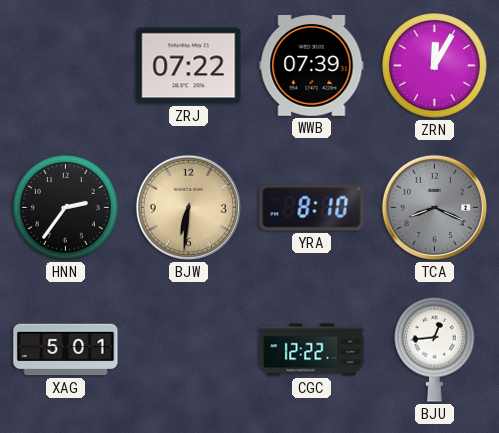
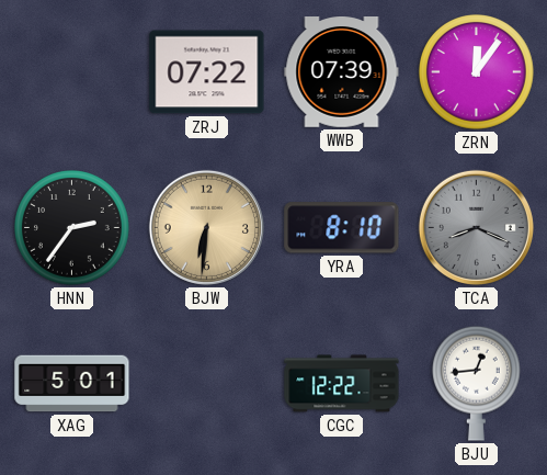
ZRN: 12:05 -> 12:06
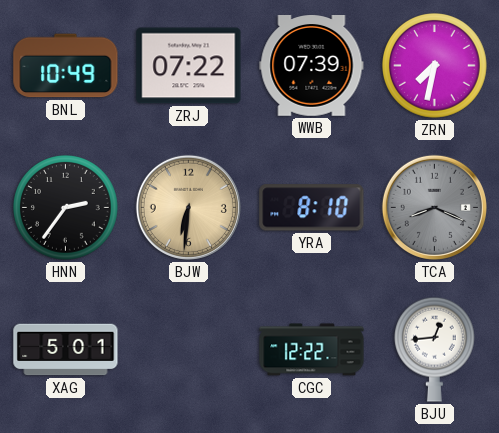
BNL: none -> 10:49
ZRN: 12:06 -> 7:32
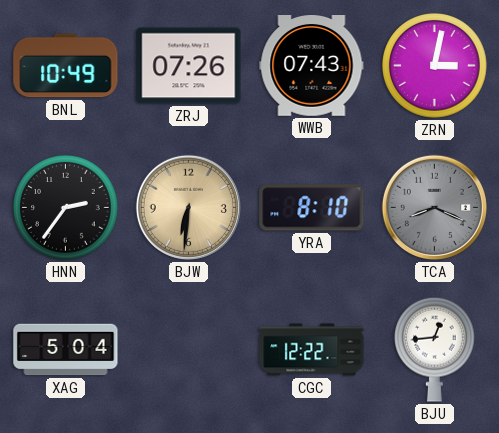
ZRJ: 07:22 -> 07:26
WWB: 07:39 -> 07:43
ZRN: 7:32 -> 3:02
XAG: 5:01 -> 5:04
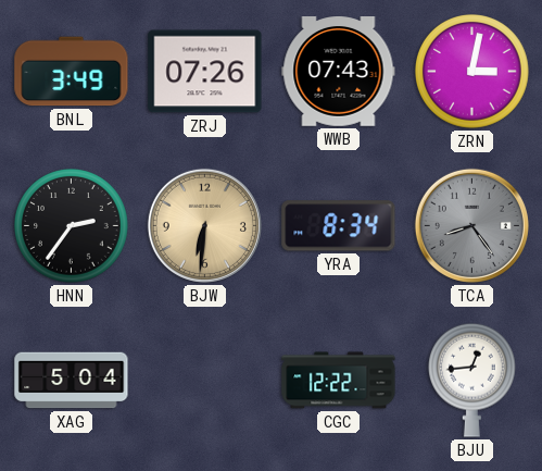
BNL: 10:49 -> 3:49
YRA: 8:10 -> 8:34
TCA: 8:19 -> 8:24
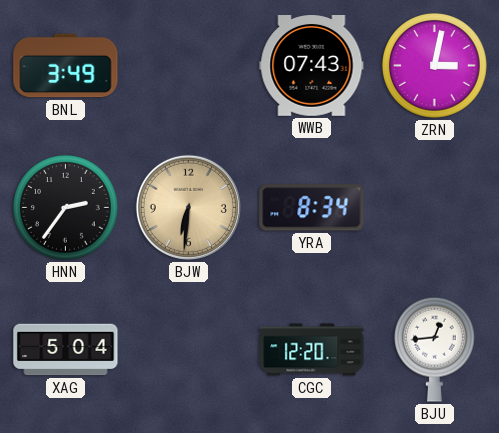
ZRJ: 07:26 -> none
TCA: 8:24 -> none
CGC: 12:22 -> 12:20
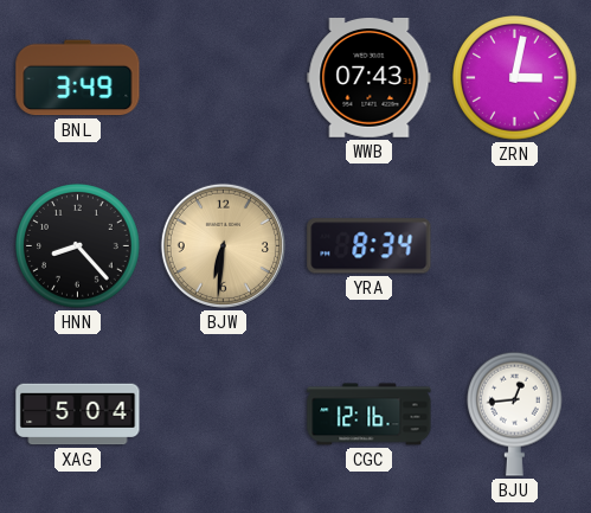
HNN: 2:36 -> 8:23
CGC: 12:20 -> 12:16
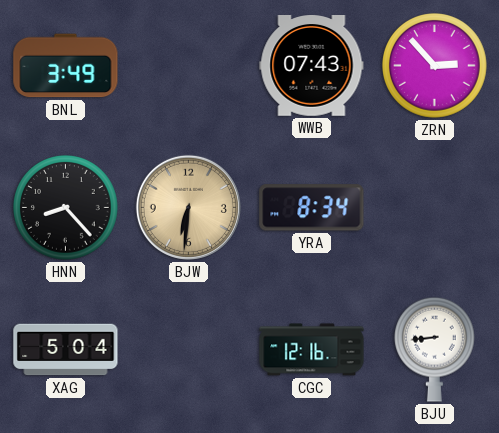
ZRN: 3:02 -> 2:53
BJU: 12:44 -> 8:44
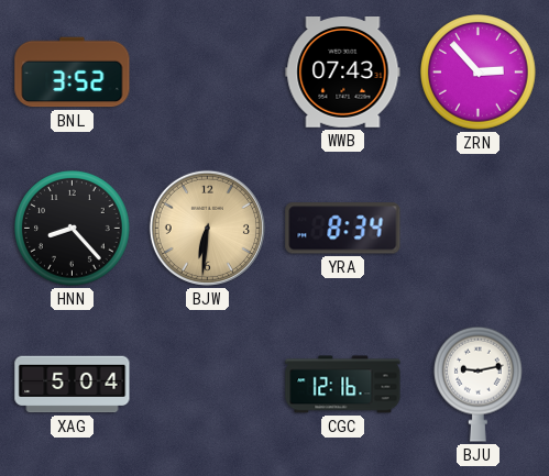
BNL: 3:49 -> 3:52
BJU: 8:44 -> 9:13
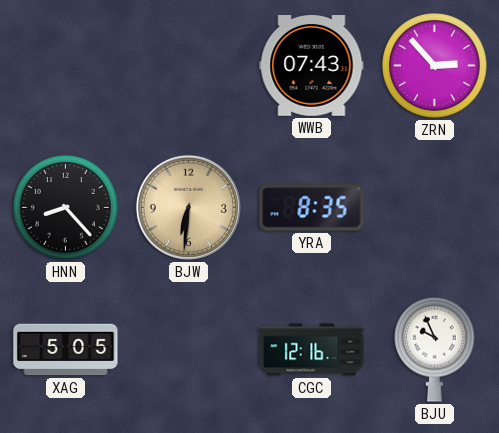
BNL: 3:52 -> none
YRA: 8:34 -> 8:35
XAG: 5:04 -> 5:05
BJU: 9:13 -> 9:56
